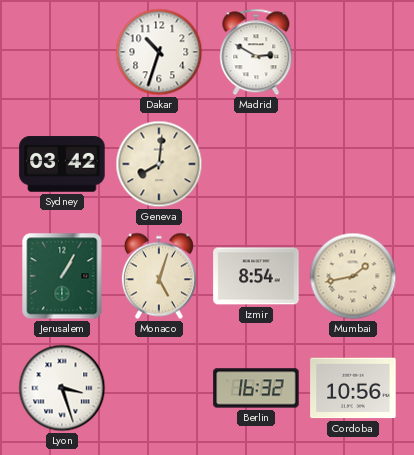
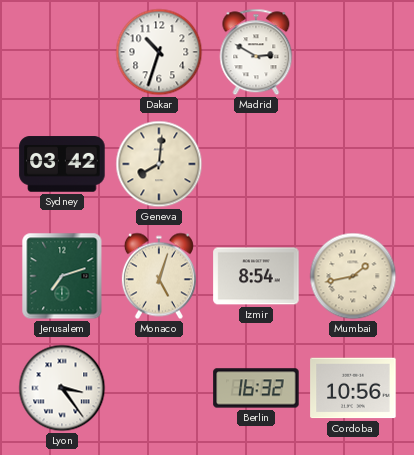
Jerusalem: 1:05 -> 7:12
Lyon: 3:27 -> 3:24
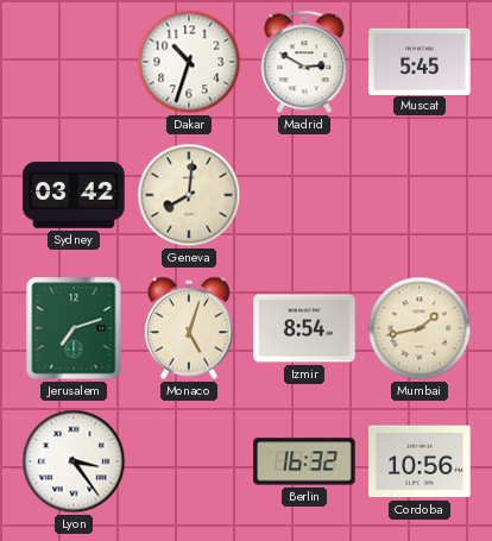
Muscat: none -> 5:45
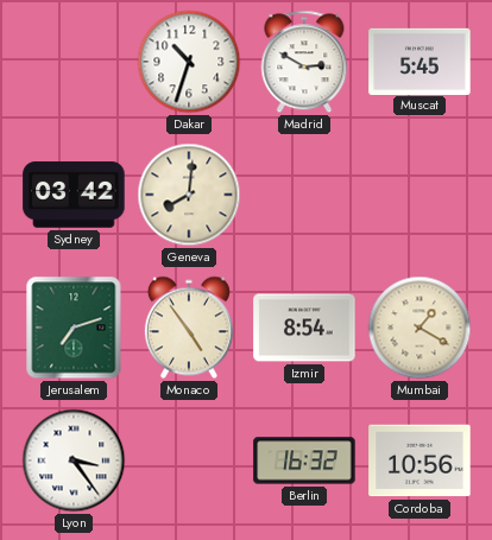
Monaco: 5:03 -> 4:54
Mumbai: 1:43 -> 1:20
